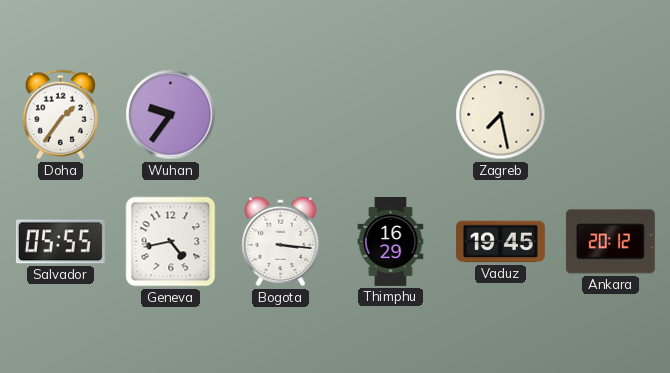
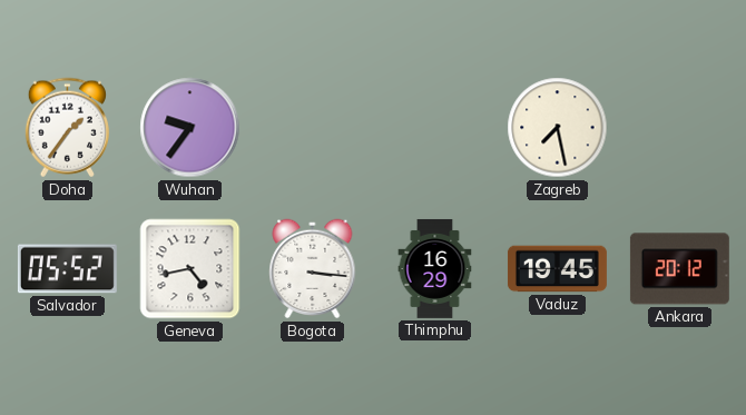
Salvador: 05:55 -> 05:52
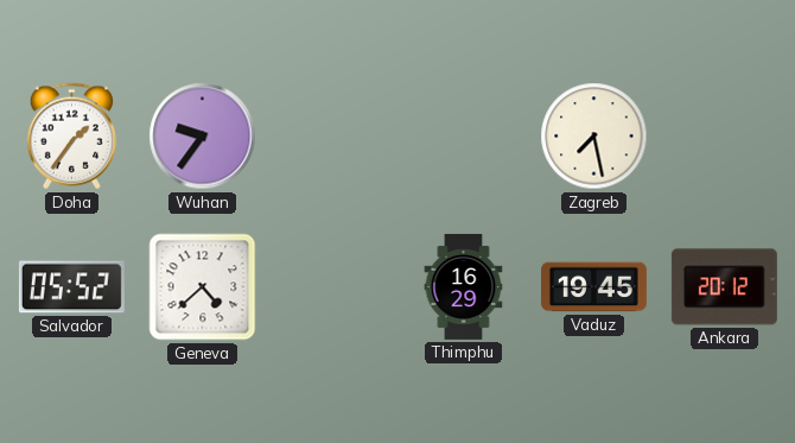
Geneva: 4:43 -> 4:38
Bogota: 3:16 -> none
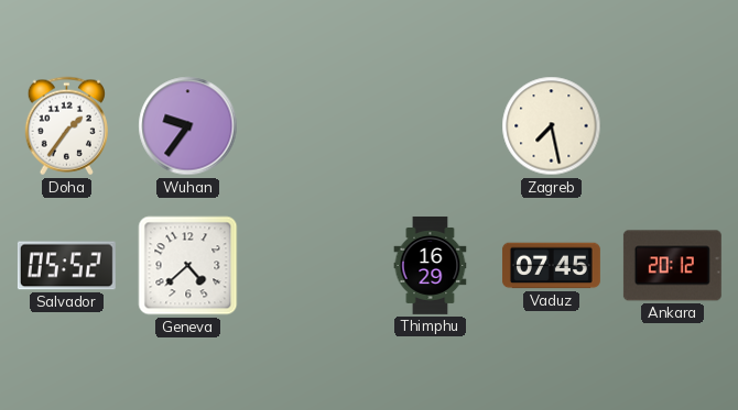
Vaduz: 19:45 -> 07:45
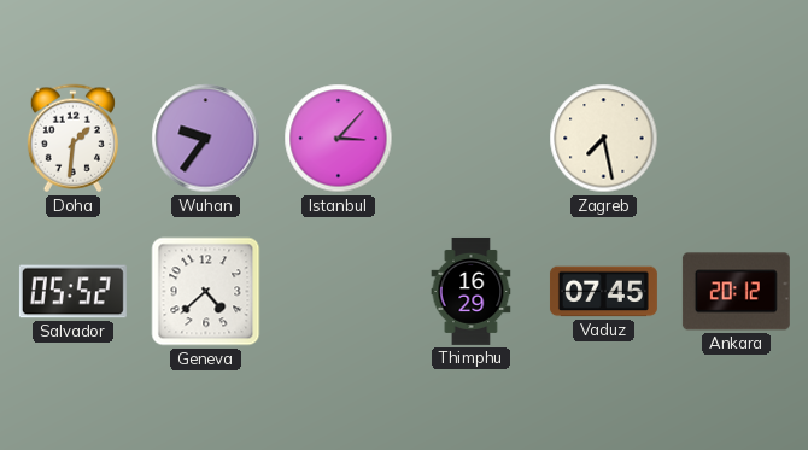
Doha: 1:36 -> 1:31
Istanbul: none -> 3:07
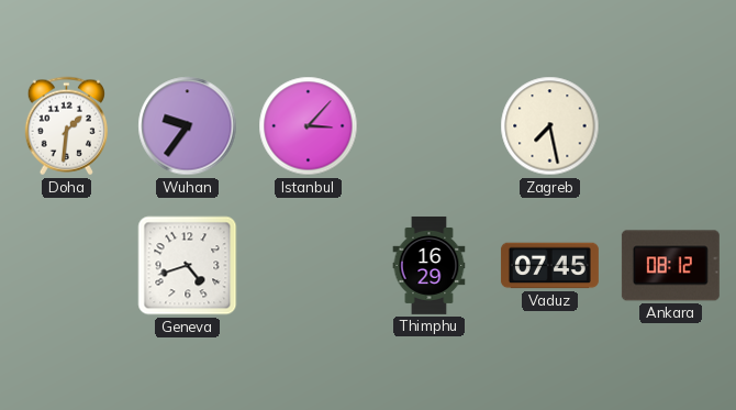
Salvador: 05:52 -> none
Geneva: 4:38 -> 4:42
Ankara: 20:12 -> 08:12
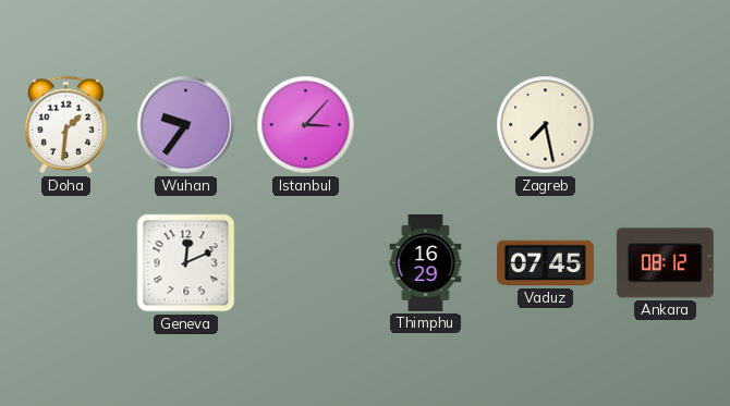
Geneva: 4:42 -> 12:11
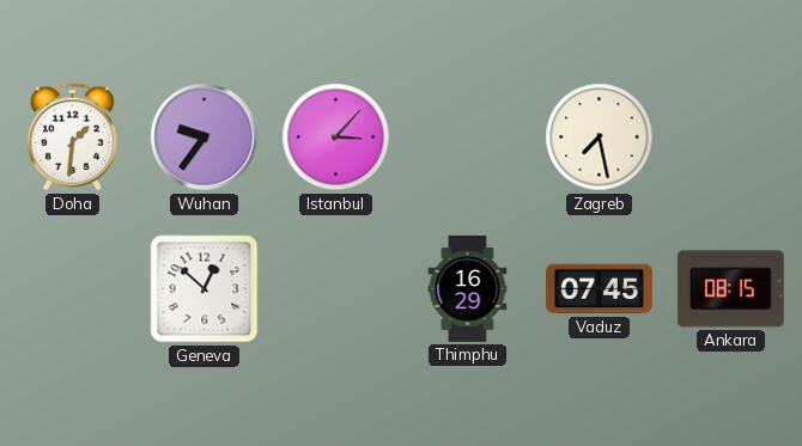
Geneva: 12:11 -> 12:52
Ankara: 08:12 -> 08:15
